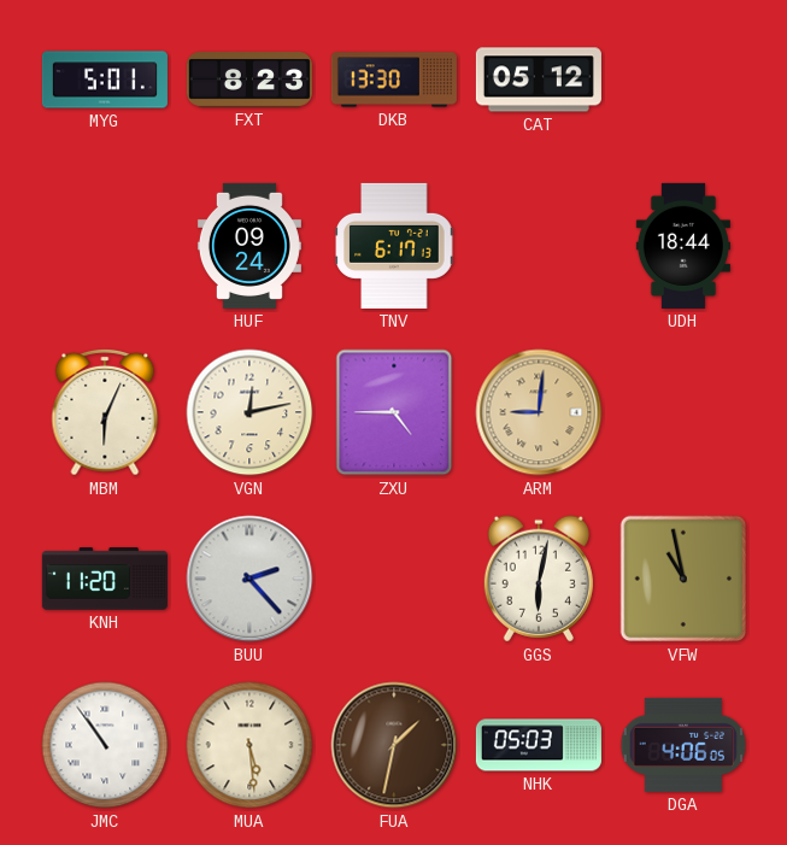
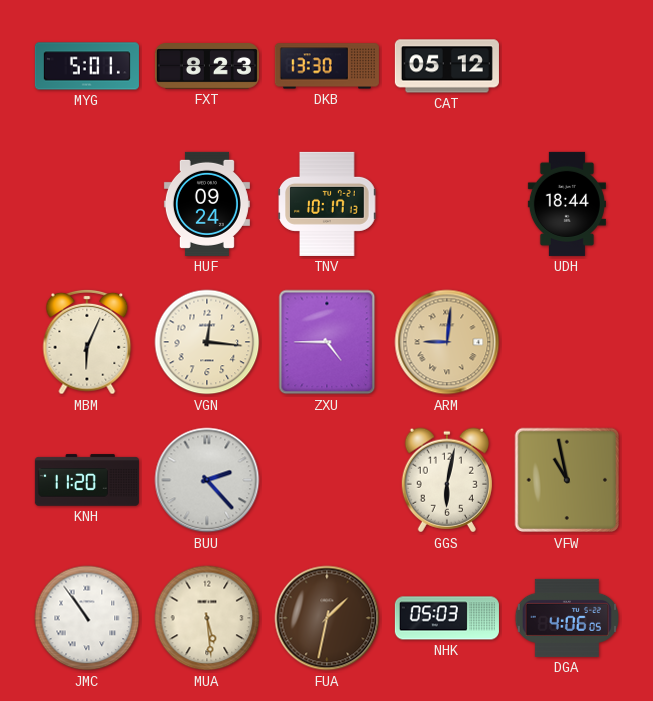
TNV: 6:17 -> 10:17
VGN: 12:13 -> 12:16
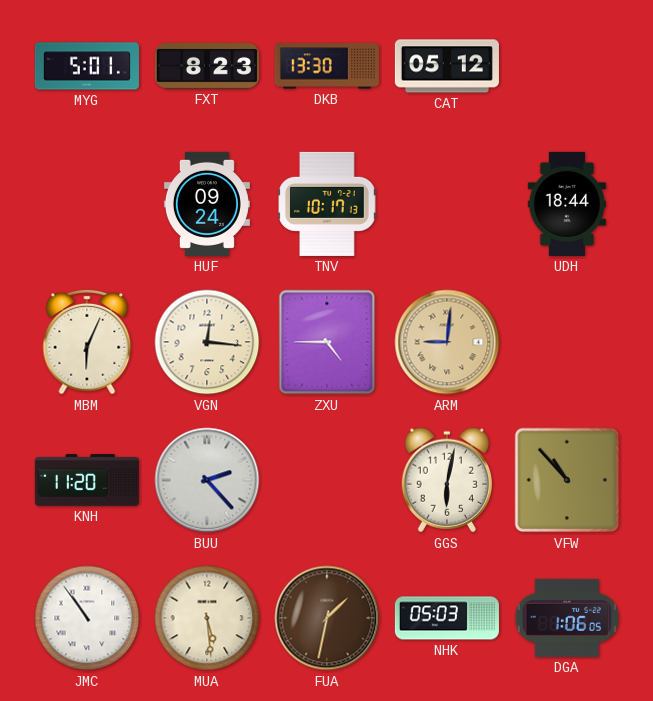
VFW: 10:58 -> 10:53
DGA: 4:06 -> 1:06
